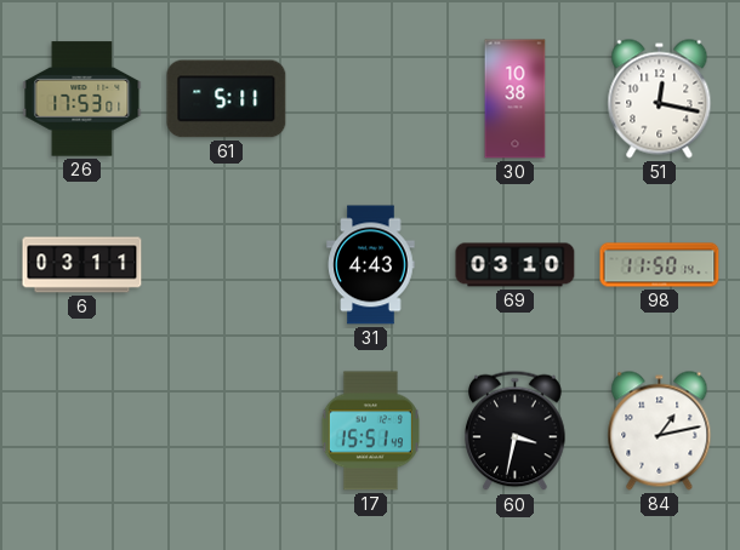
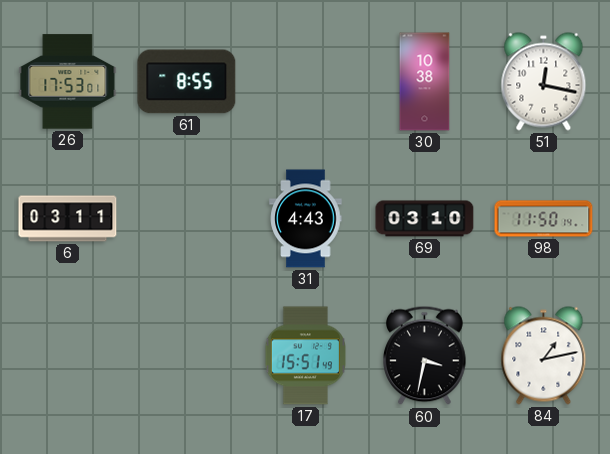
61: 5:11 -> 8:55
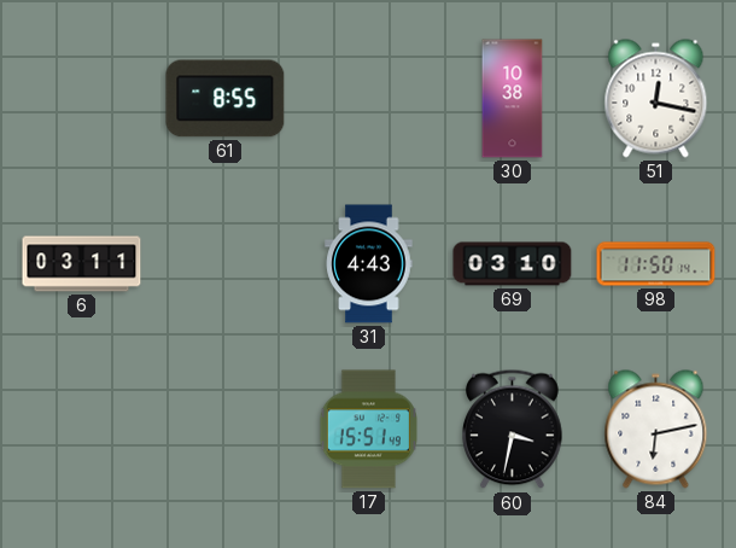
26: 17:53 -> none
84: 1:13 -> 6:13
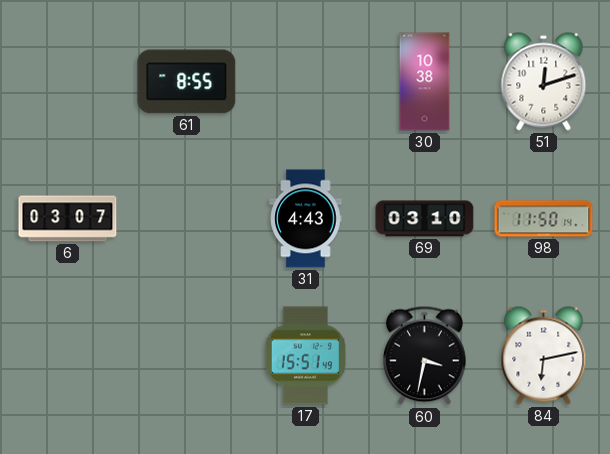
51: 12:17 -> 12:12
6: 03:11 -> 03:07
